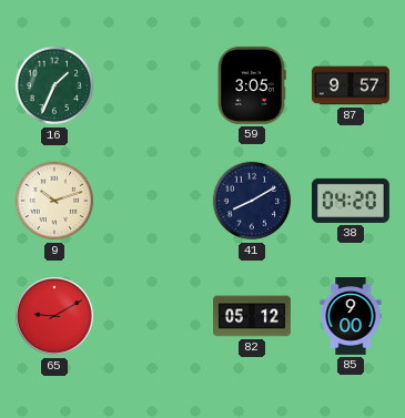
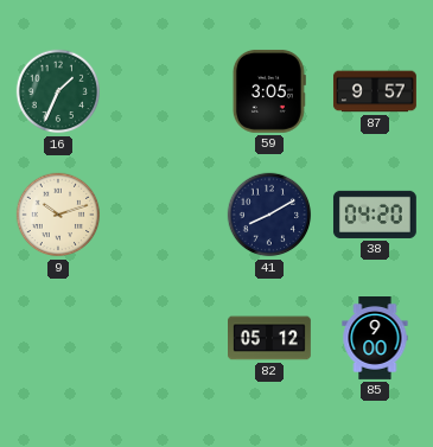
65: 9:10 -> none
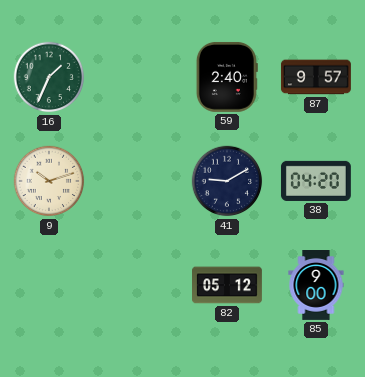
59: 3:05 -> 2:40
41: 8:10 -> 9:10
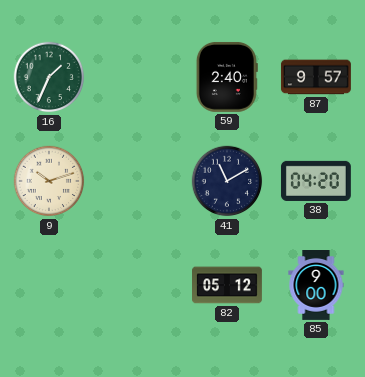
41: 9:10 -> 11:10
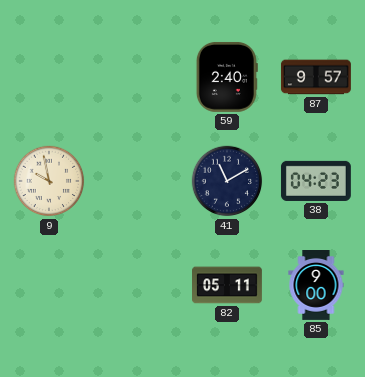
16: 1:34 -> none
9: 10:12 -> 9:58
38: 04:20 -> 04:23
82: 05:12 -> 05:11
